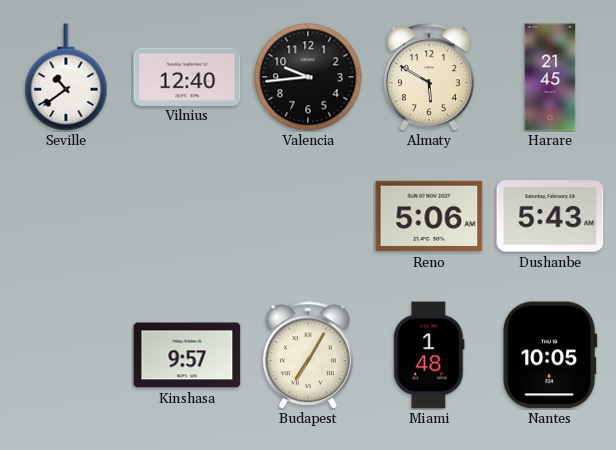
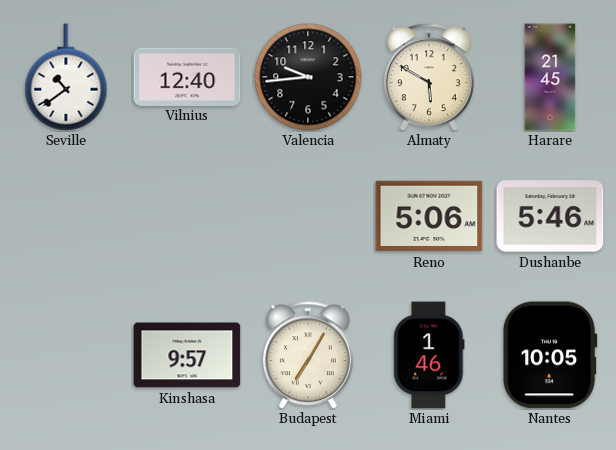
Dushanbe: 5:43 -> 5:46
Miami: 1:48 -> 1:46
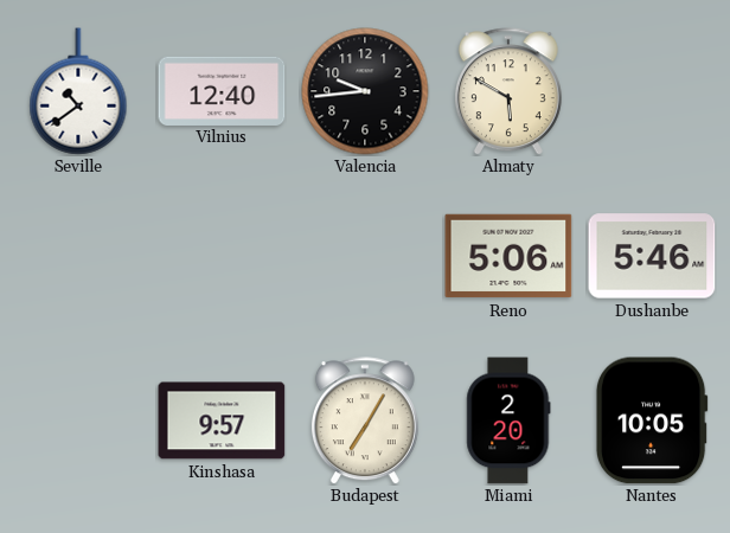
Harare: 21:45 -> none
Miami: 1:46 -> 2:20
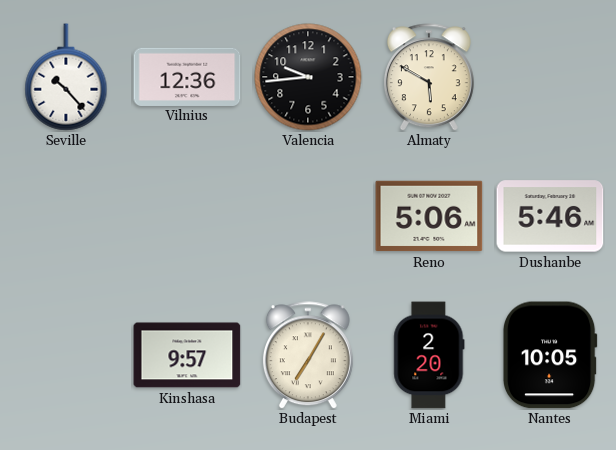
Seville: 10:39 -> 10:23
Vilnius: 12:40 -> 12:36
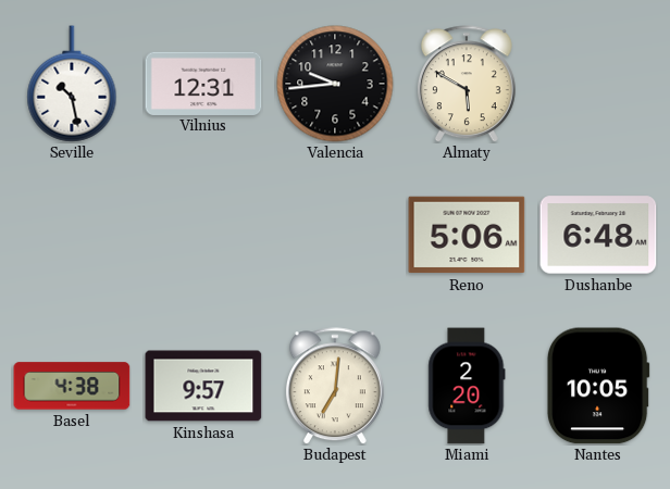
Seville: 10:23 -> 10:28
Vilnius: 12:36 -> 12:31
Dushanbe: 5:46 -> 6:48
Basel: none -> 4:38
Budapest: 7:05 -> 7:01
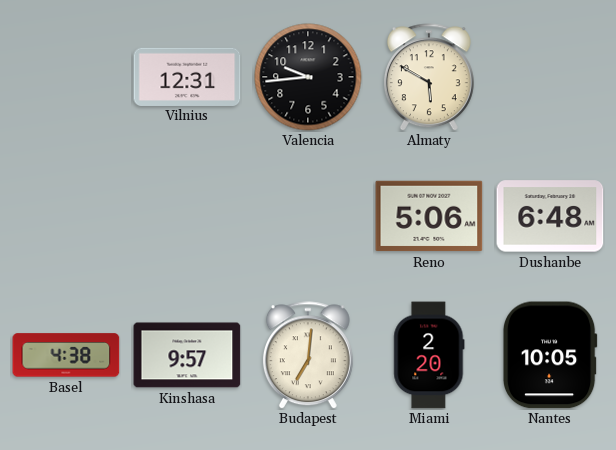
Seville: 10:28 -> none
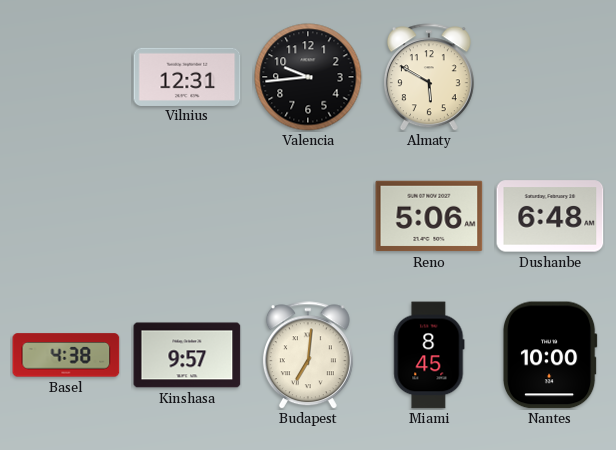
Miami: 2:20 -> 8:45
Nantes: 10:05 -> 10:00
